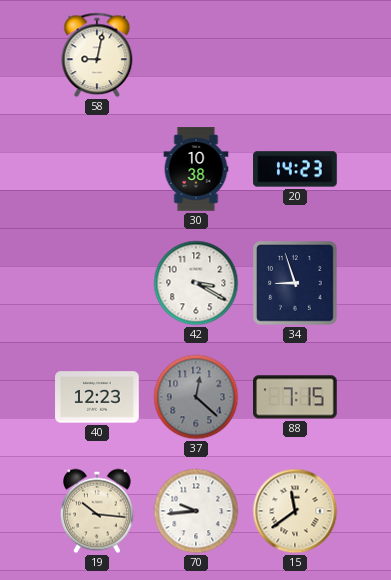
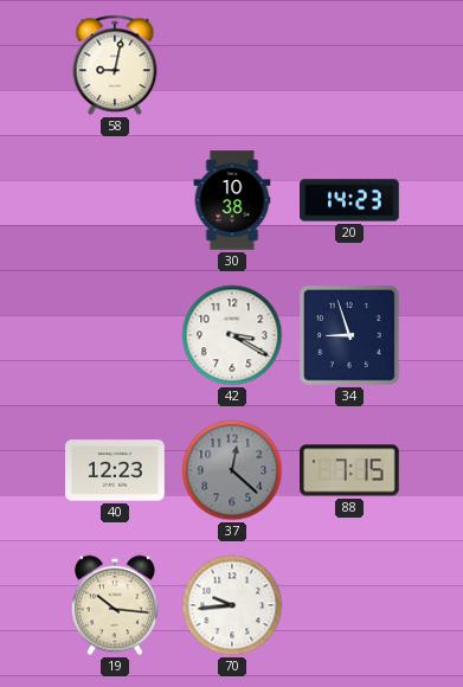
15: 11:39 -> none
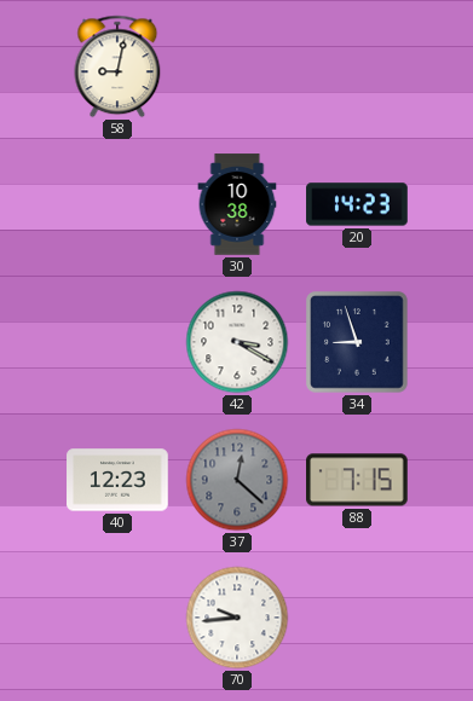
19: 10:16 -> none
